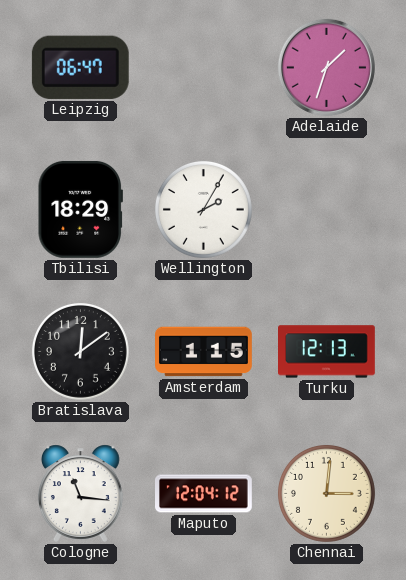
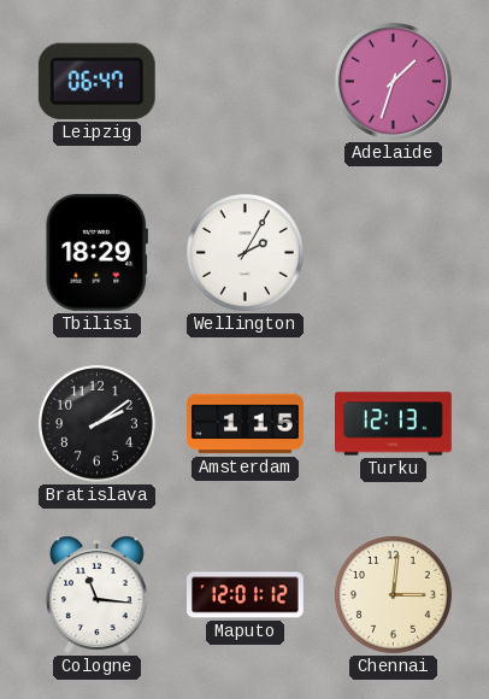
Bratislava: 12:09 -> 2:09
Maputo: 12:04 -> 12:01
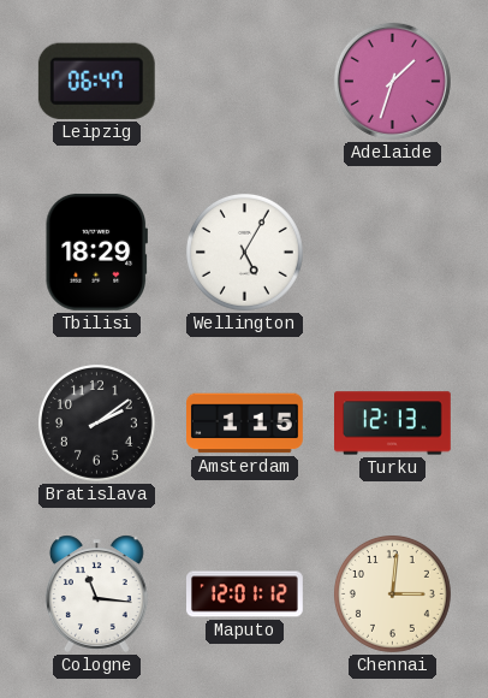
Wellington: 2:05 -> 5:05
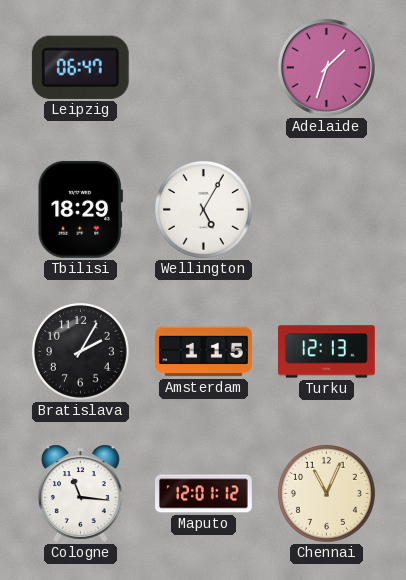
Bratislava: 2:09 -> 2:05
Chennai: 3:01 -> 11:04
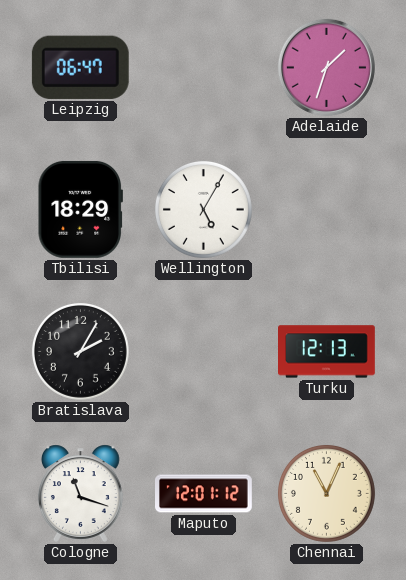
Amsterdam: 1:15 -> none
Cologne: 11:16 -> 11:18
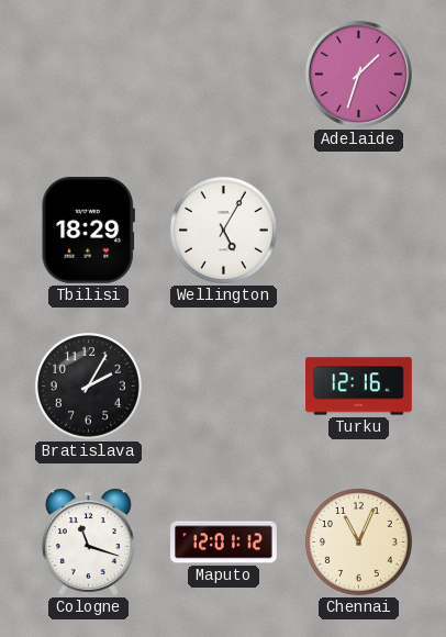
Leipzig: 06:47 -> none
Turku: 12:13 -> 12:16
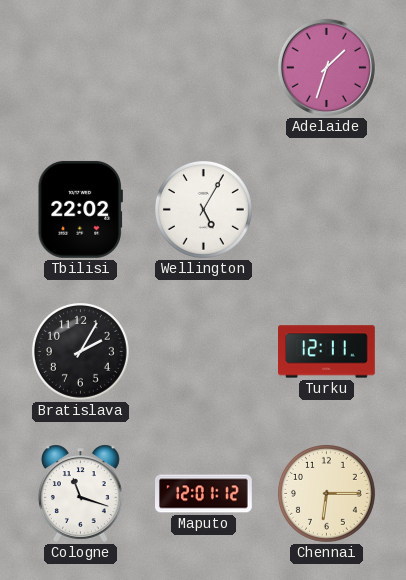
Tbilisi: 18:29 -> 22:02
Turku: 12:16 -> 12:11
Chennai: 11:04 -> 6:15
